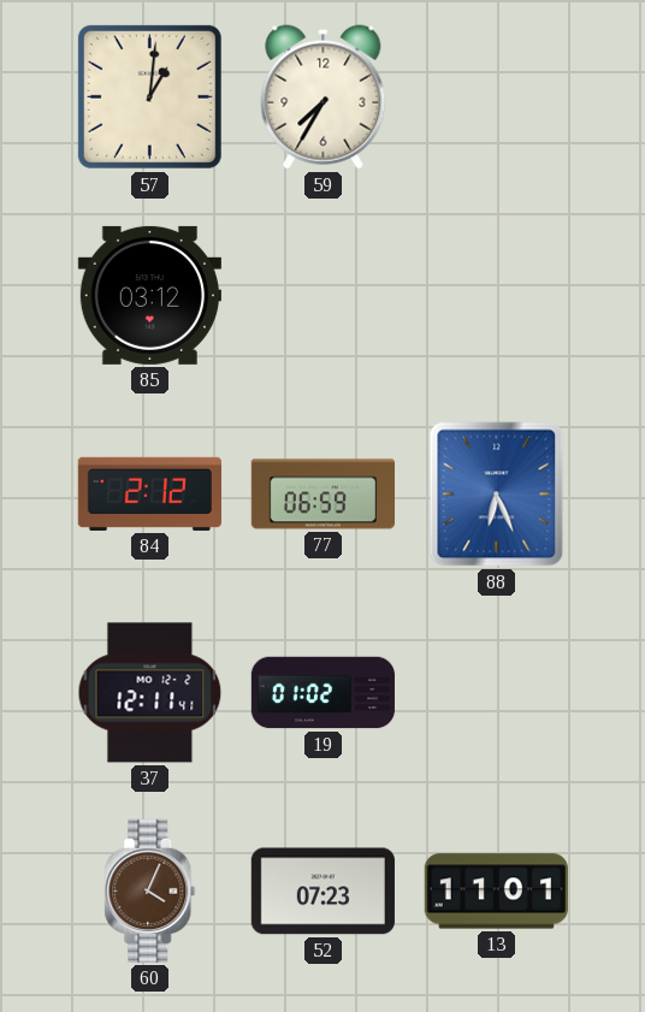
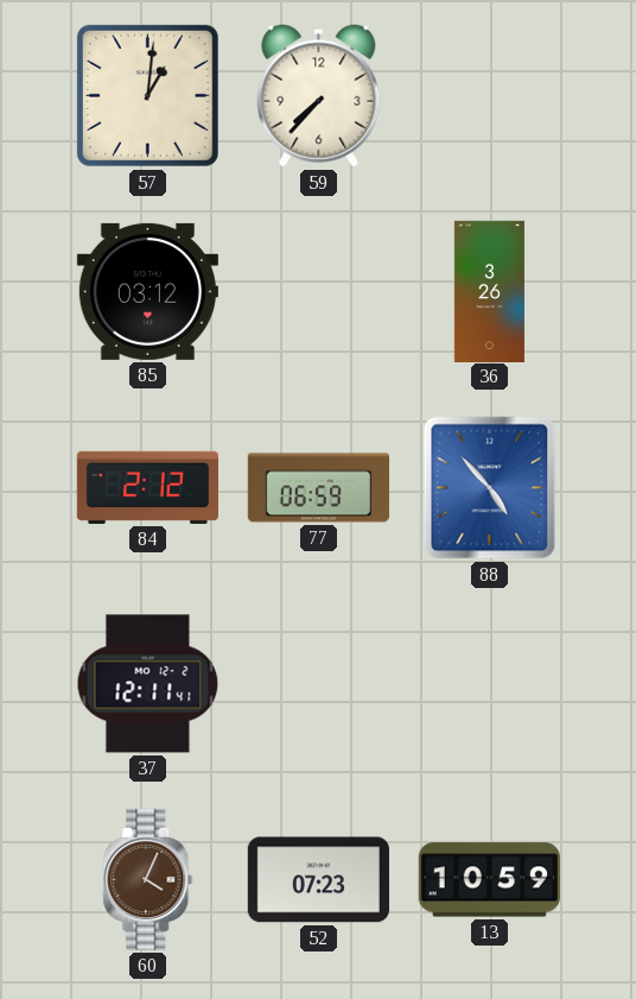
59: 7:35 -> 7:37
36: none -> 3:26
88: 6:26 -> 4:53
19: 01:02 -> none
13: 11:01 -> 10:59
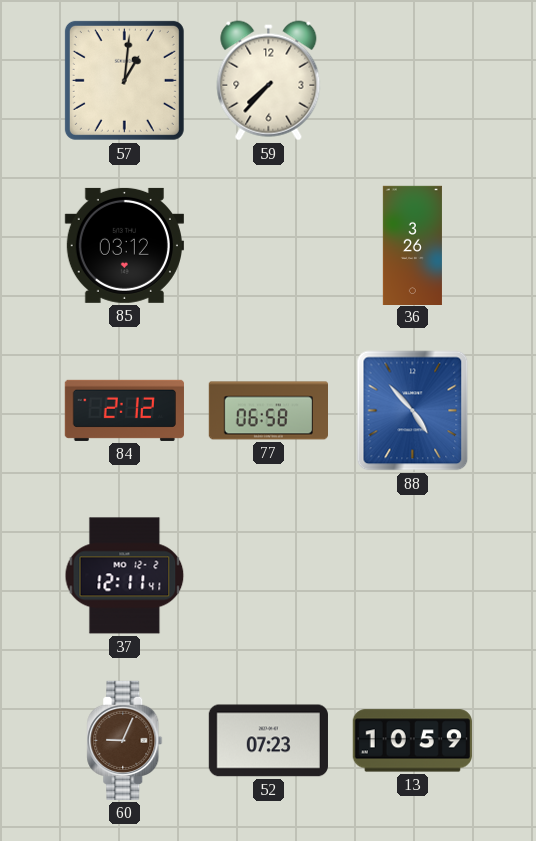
77: 06:59 -> 06:58
60: 4:04 -> 9:04
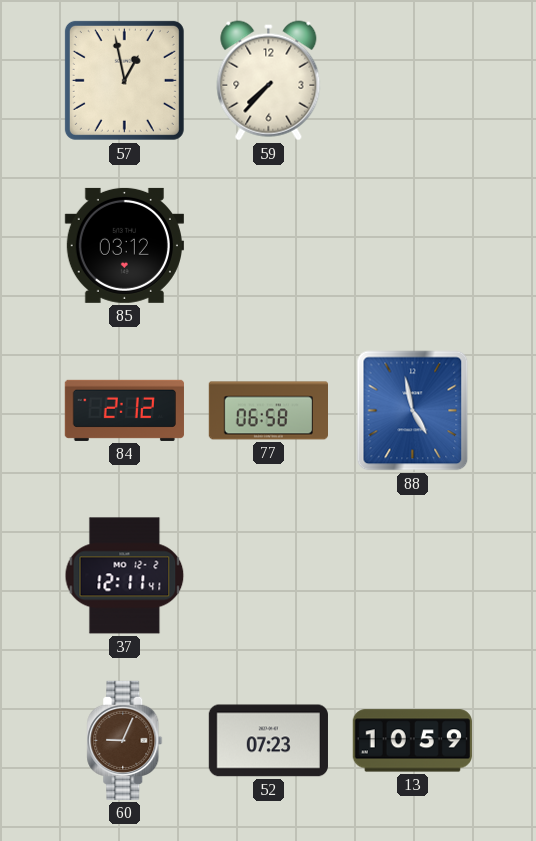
57: 1:01 -> 12:58
36: 3:26 -> none
88: 4:53 -> 4:58
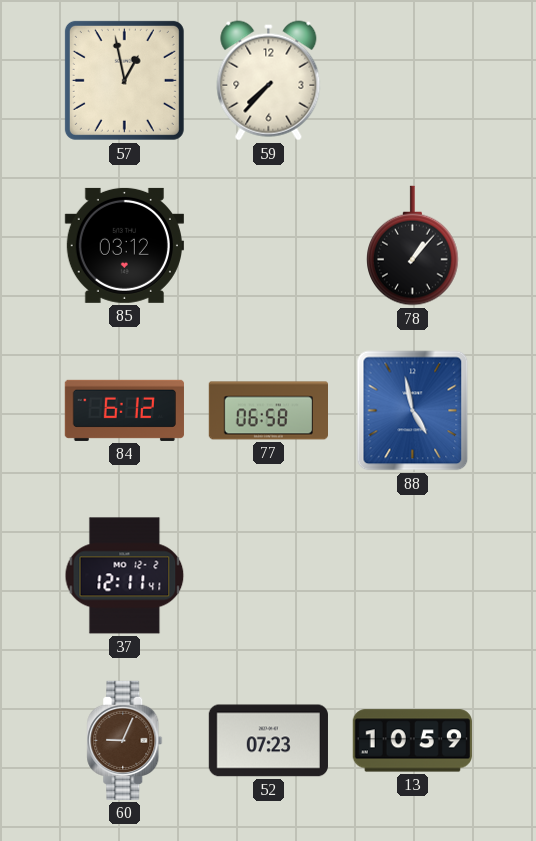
78: none -> 1:07
84: 2:12 -> 6:12
